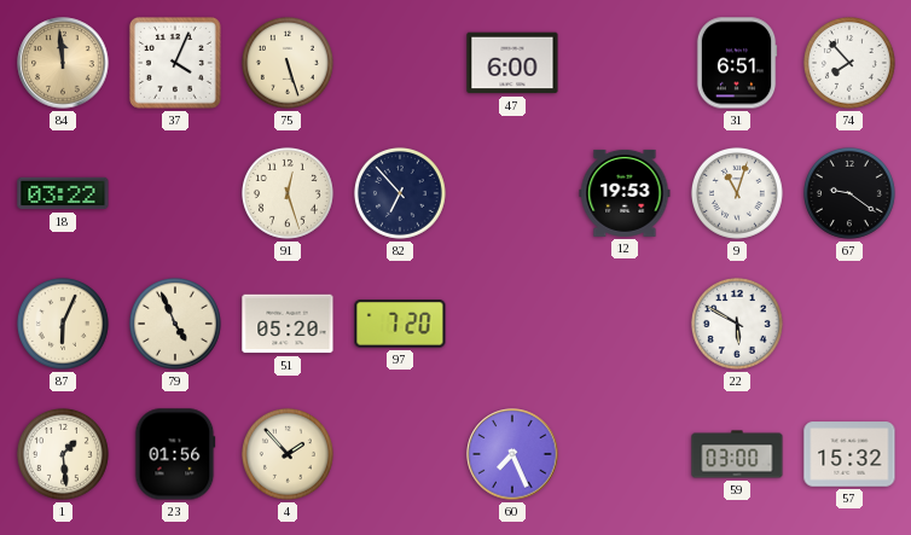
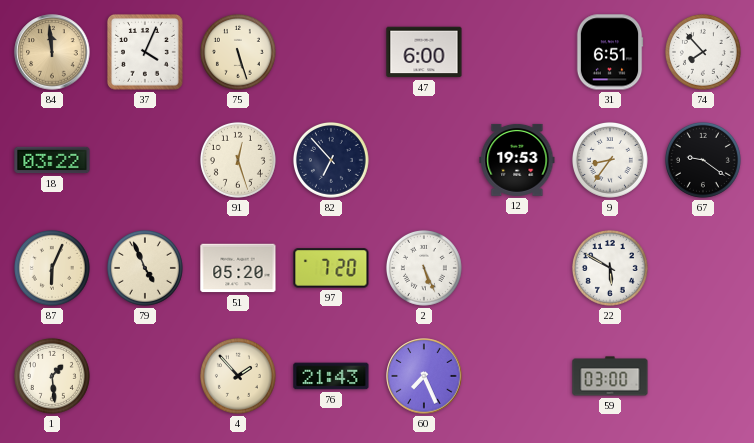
9: 11:03 -> 8:36
2: none -> 5:26
23: 01:56 -> none
76: none -> 21:43
57: 15:32 -> none
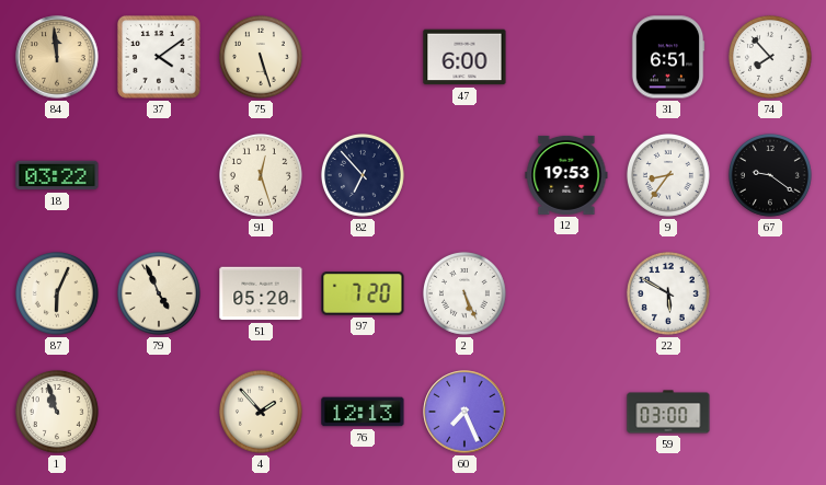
37: 4:04 -> 4:09
1: 1:29 -> 10:57
76: 21:43 -> 12:13
